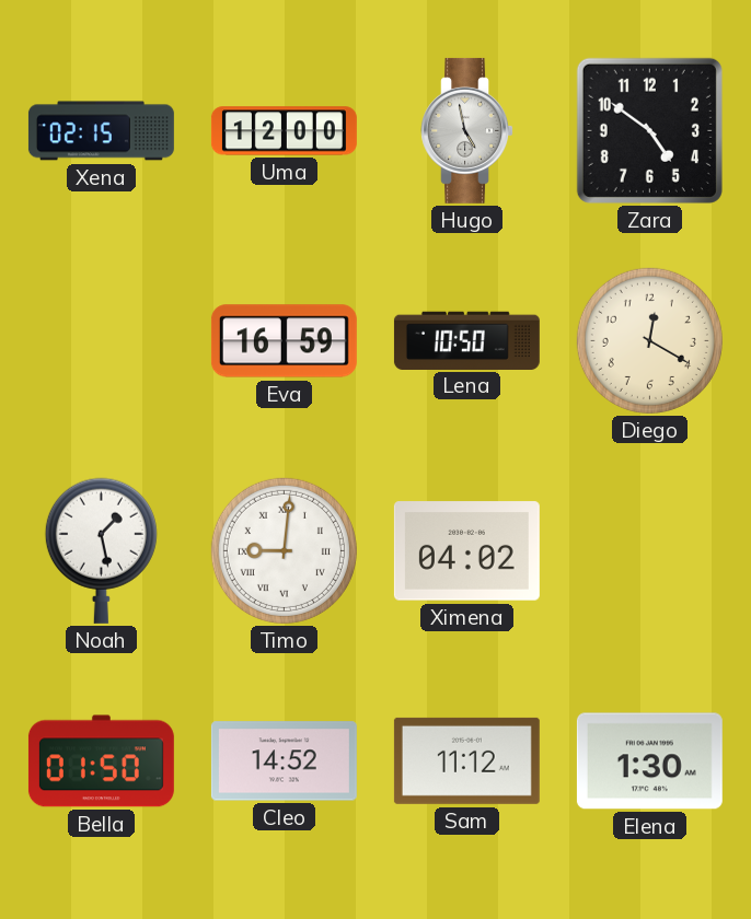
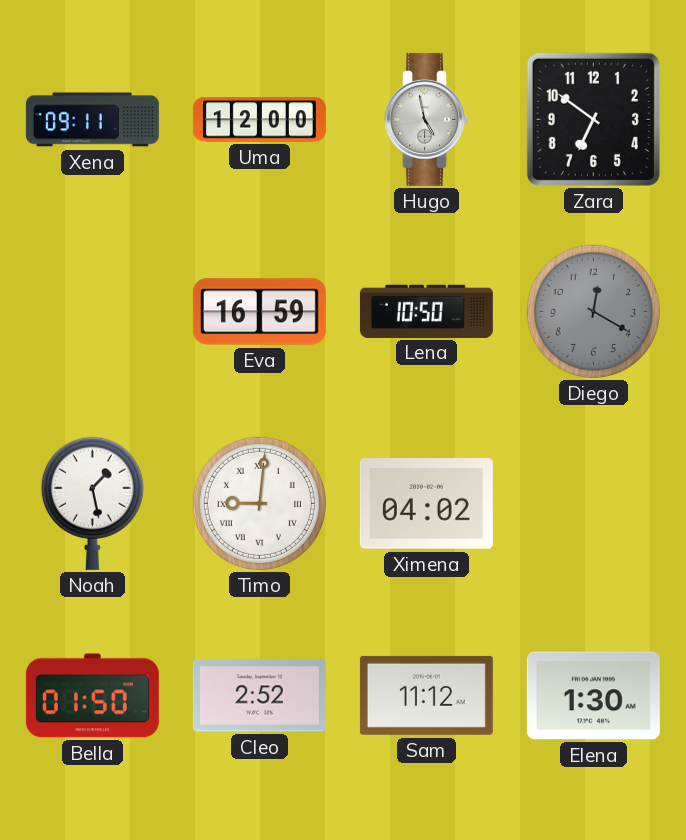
Xena: 02:15 -> 09:11
Zara: 4:51 -> 6:51
Diego dial: cream -> grey
Cleo: 14:52 -> 2:52
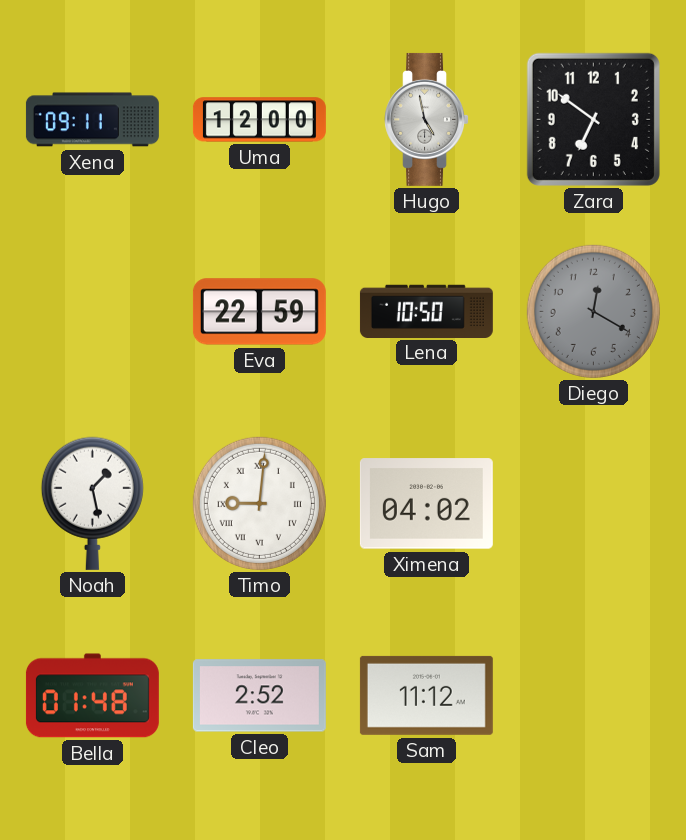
Eva: 16:59 -> 22:59
Bella: 01:50 -> 01:48
Elena: 1:30 -> none
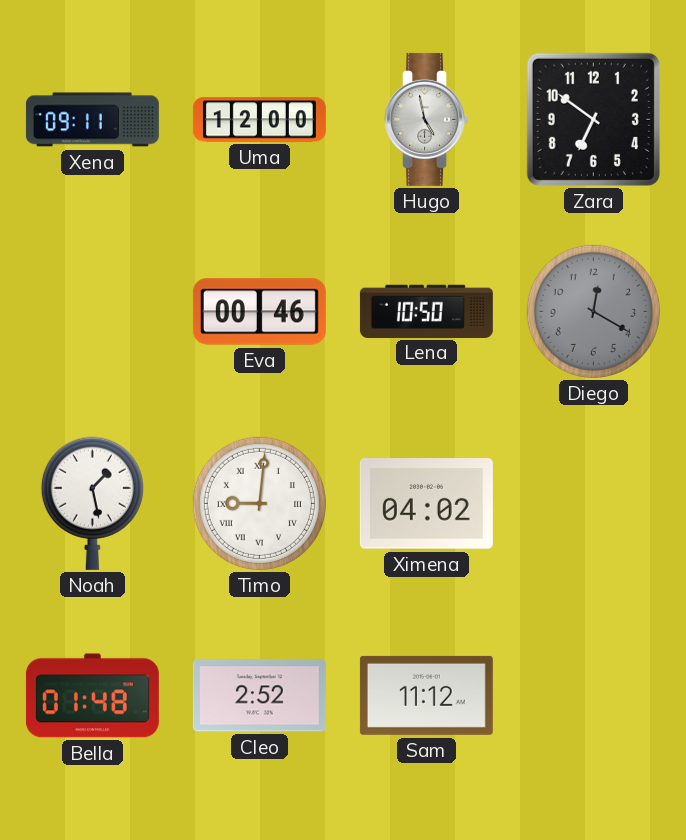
Eva: 22:59 -> 00:46
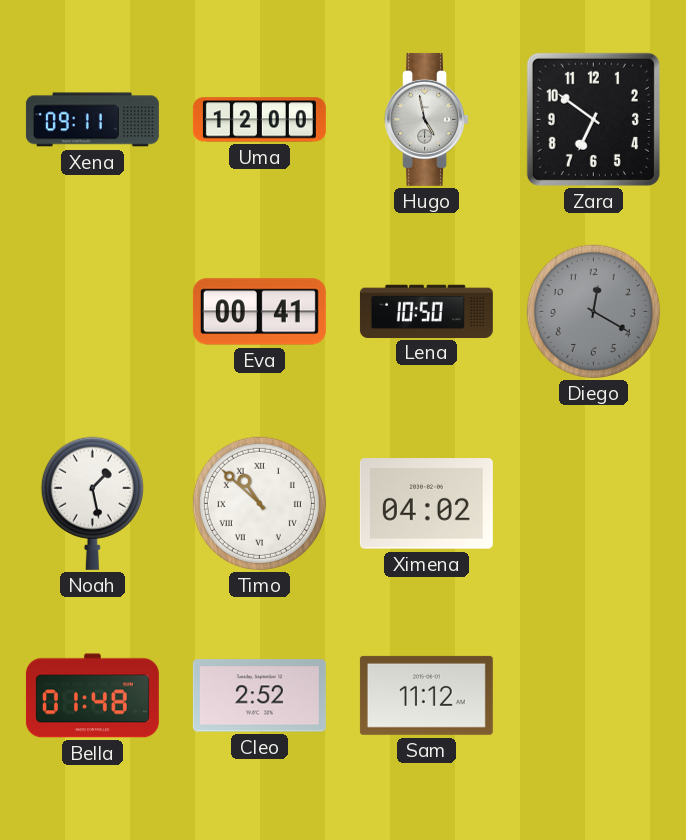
Eva: 00:46 -> 00:41
Timo: 9:01 -> 10:52
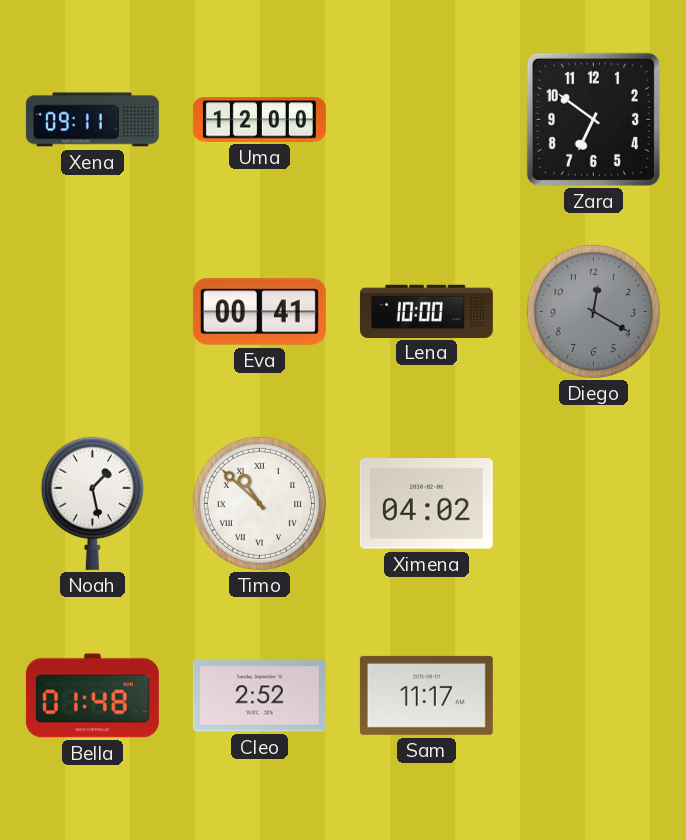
Hugo: 4:58 -> none
Lena: 10:50 -> 10:00
Sam: 11:12 -> 11:17
